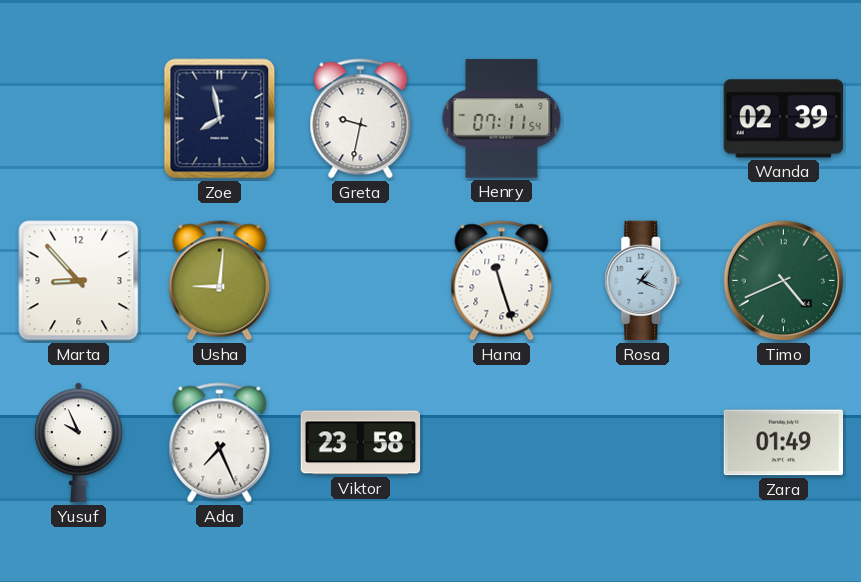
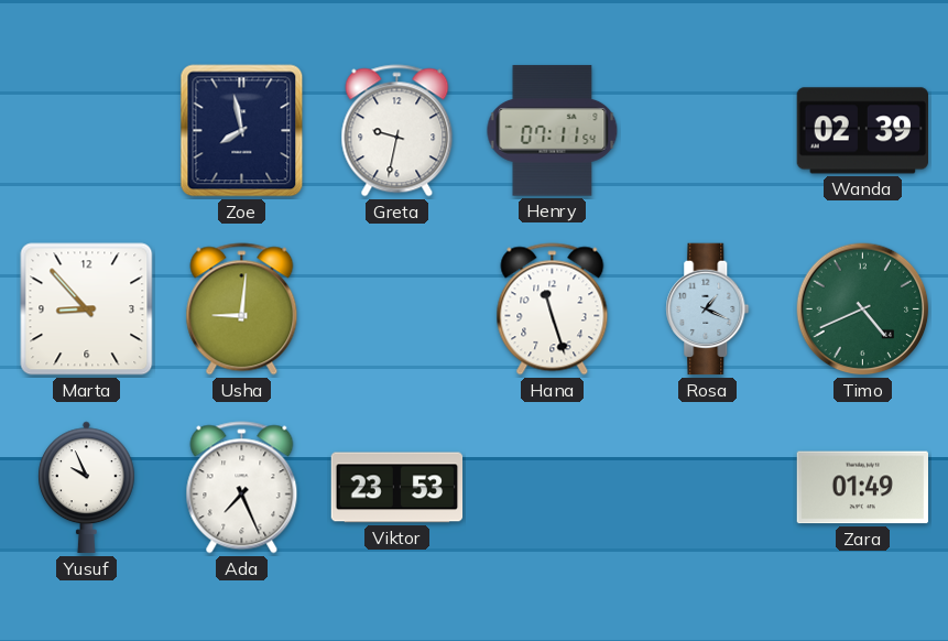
Viktor: 23:58 -> 23:53
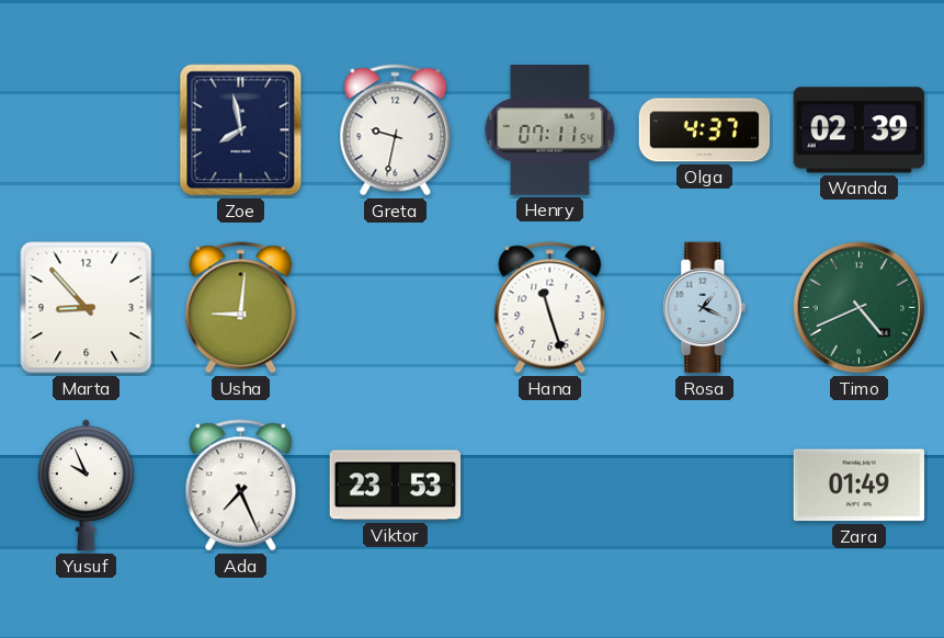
Olga: none -> 4:37
